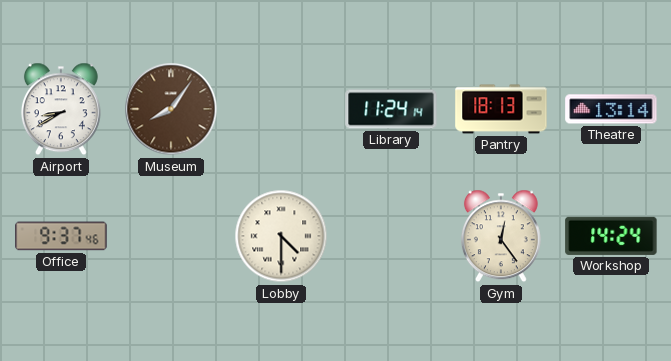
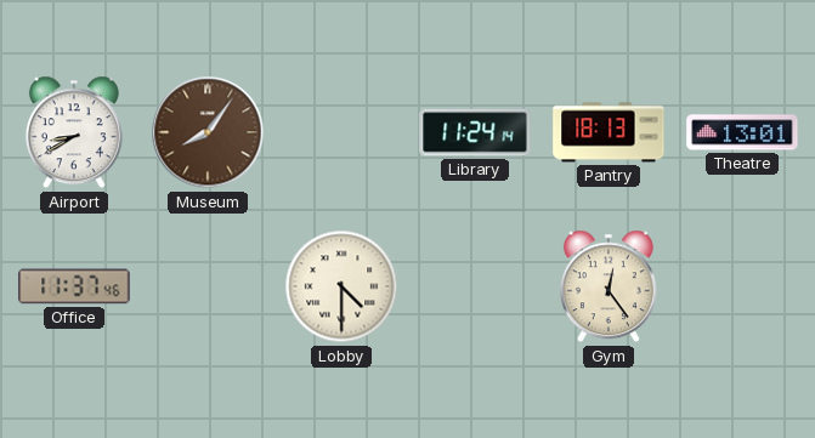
Theatre: 13:14 -> 13:01
Office: 9:37 -> 11:37
Workshop: 14:24 -> none
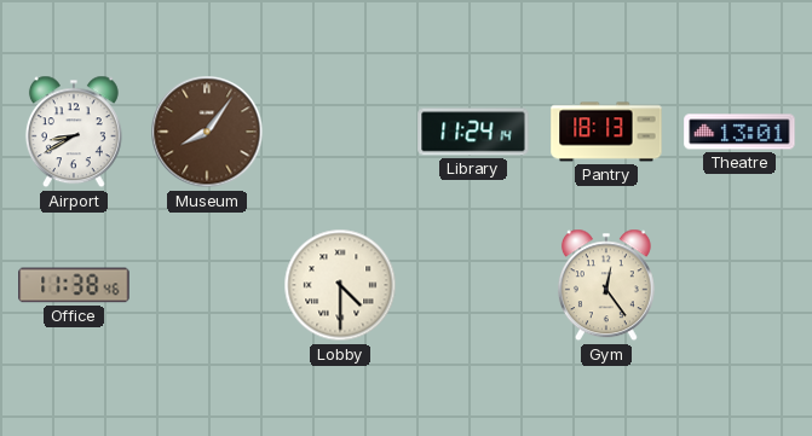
Office: 11:37 -> 11:38
